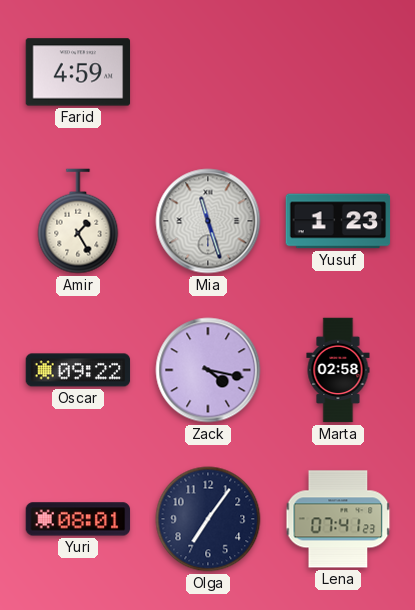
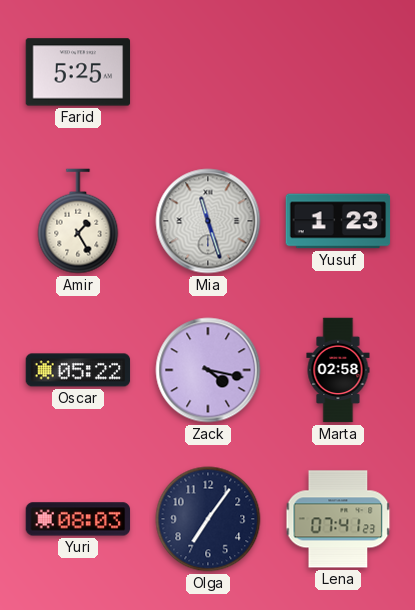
Farid: 4:59 -> 5:25
Oscar: 09:22 -> 05:22
Yuri: 08:01 -> 08:03
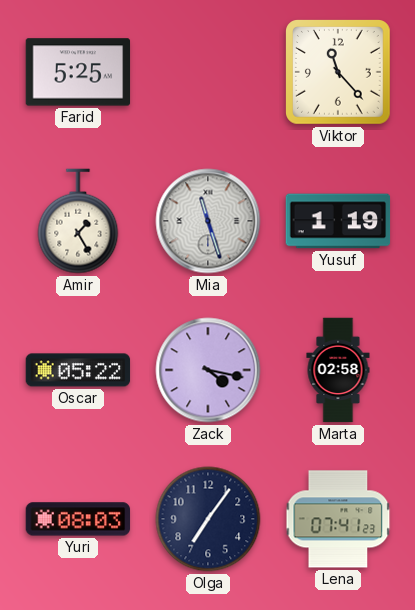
Viktor: none -> 11:23
Yusuf: 1:23 -> 1:19
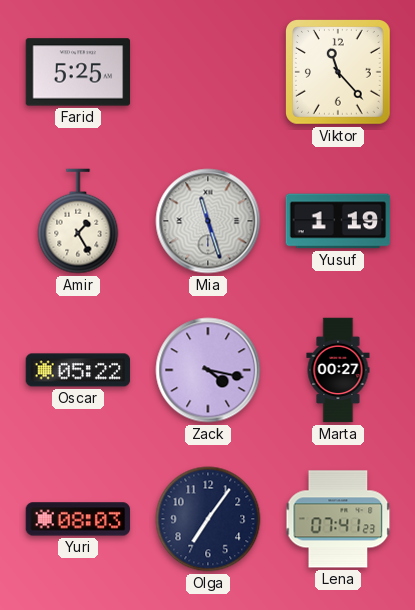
Marta: 02:58 -> 00:27
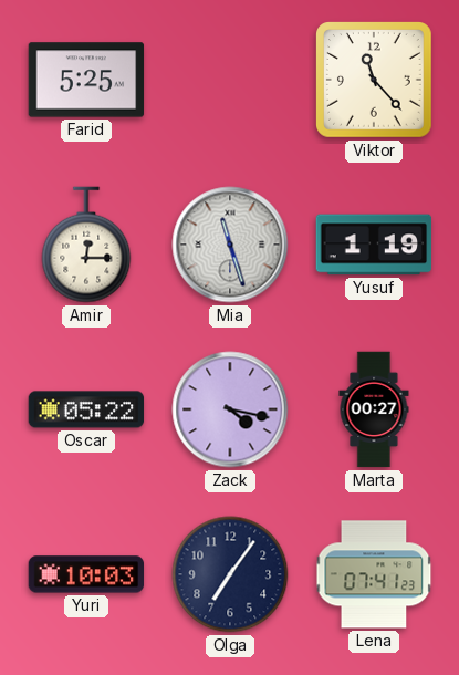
Amir: 1:25 -> 12:15
Yuri: 08:03 -> 10:03
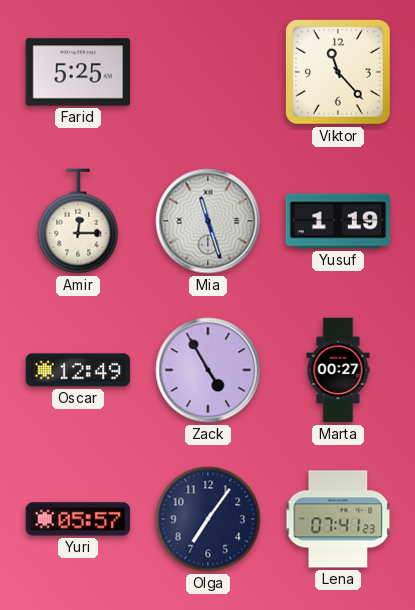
Oscar: 05:22 -> 12:49
Zack: 4:17 -> 4:55
Yuri: 10:03 -> 05:57
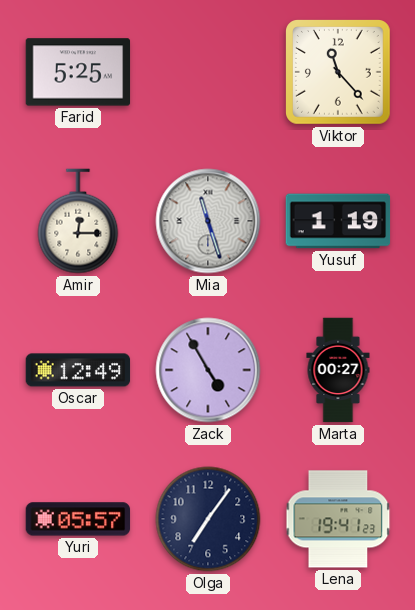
Lena: 07:41 -> 19:41
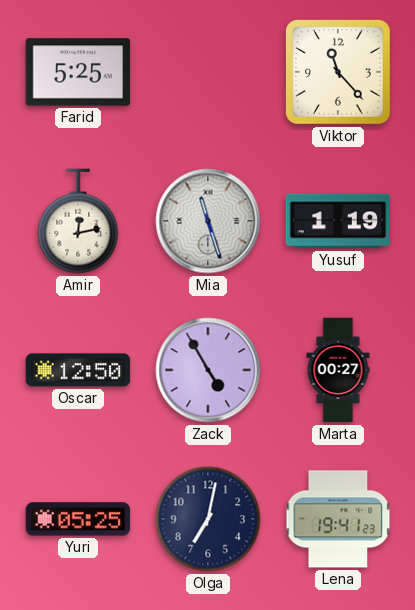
Amir: 12:15 -> 12:13
Oscar: 12:49 -> 12:50
Yuri: 05:57 -> 05:25
Olga: 7:06 -> 7:02
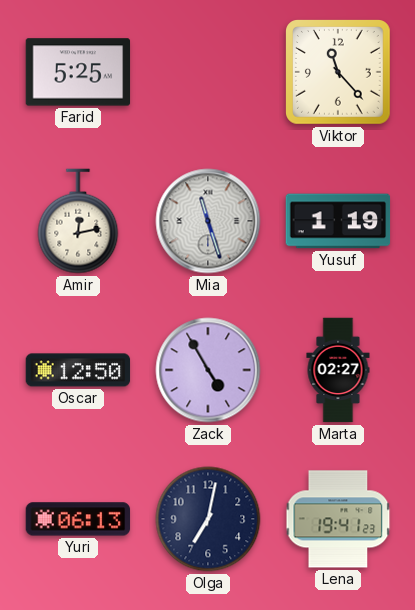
Marta: 00:27 -> 02:27
Yuri: 05:25 -> 06:13
